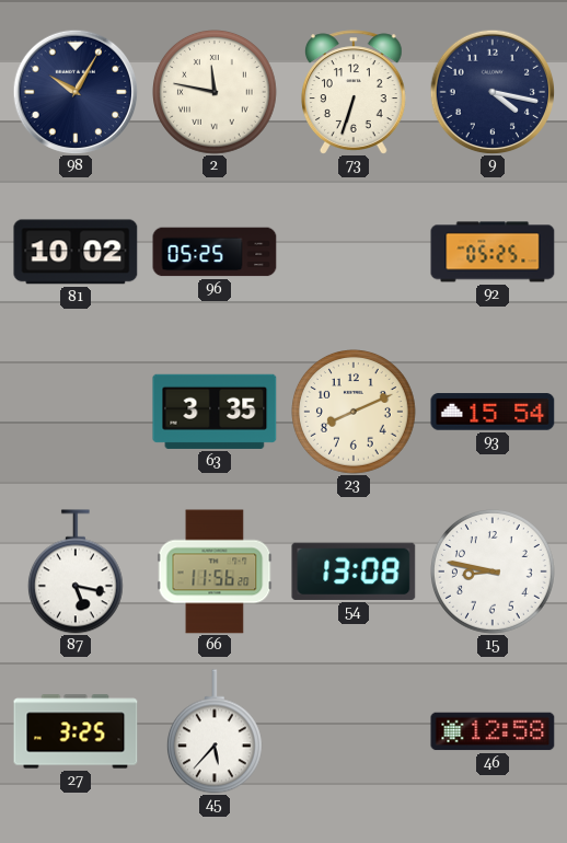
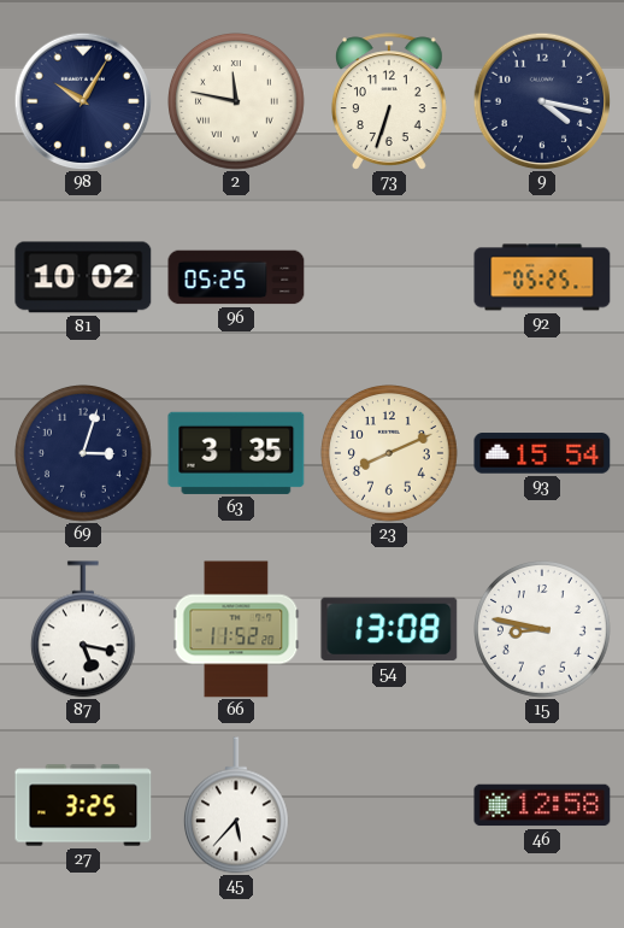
69: none -> 3:03
66: 11:56 -> 11:52
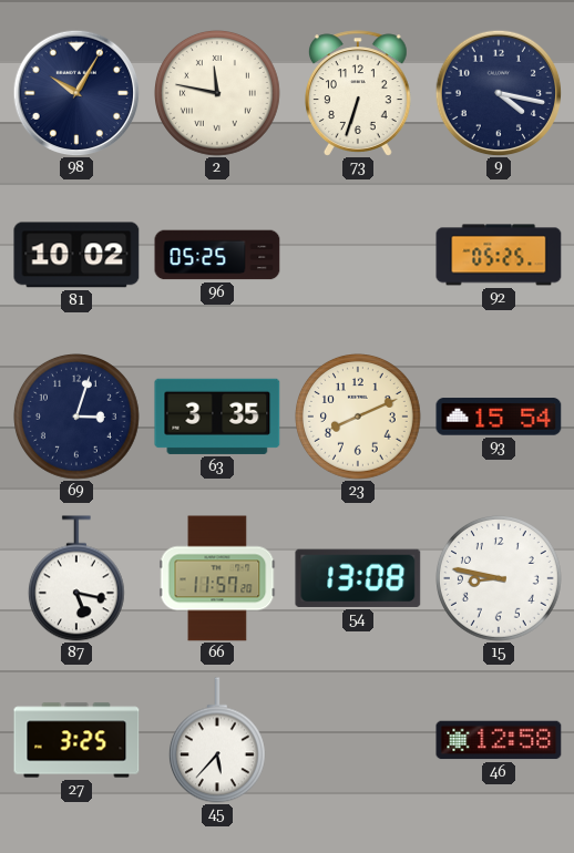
66: 11:52 -> 11:57
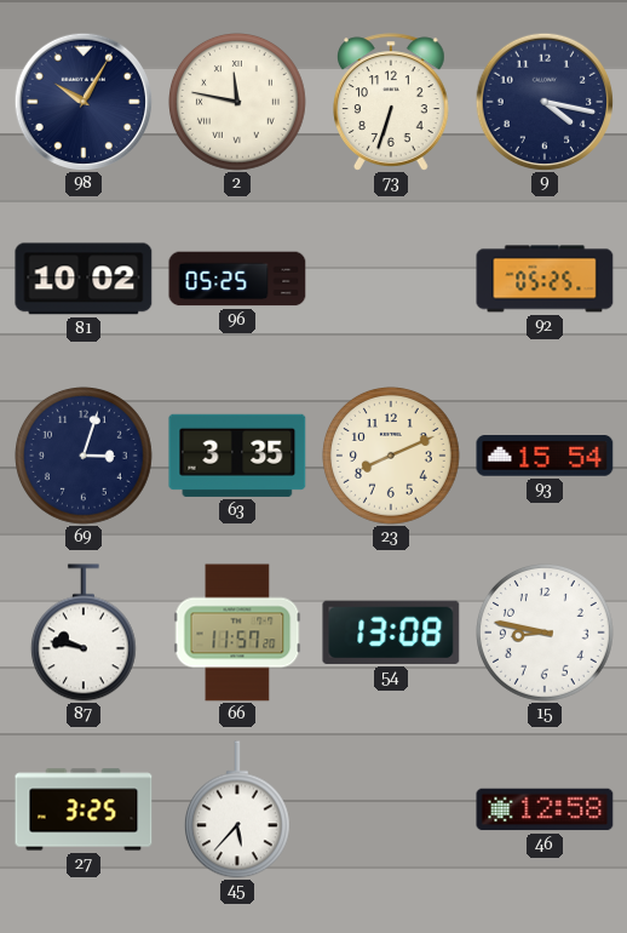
87: 5:17 -> 9:47
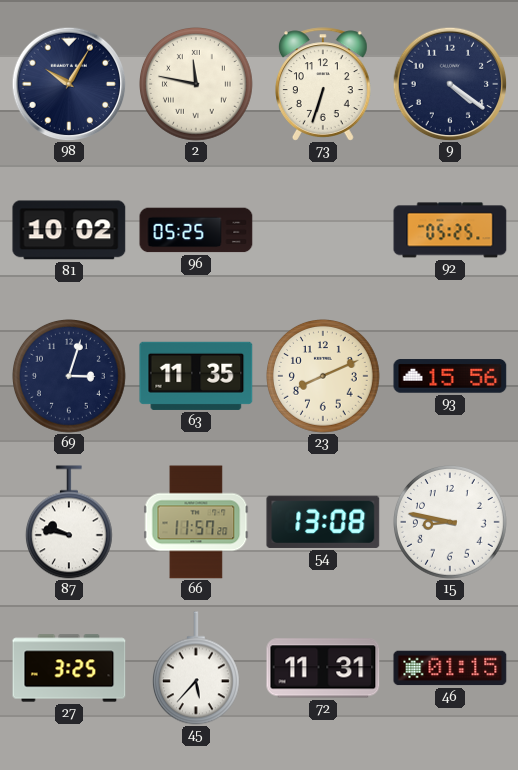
9: 4:17 -> 4:21
63: 3:35 -> 11:35
93: 15:54 -> 15:56
72: none -> 11:31
46: 12:58 -> 01:15
